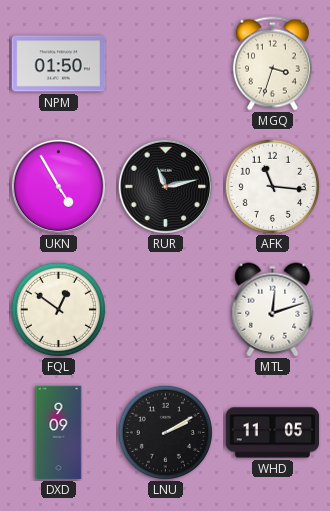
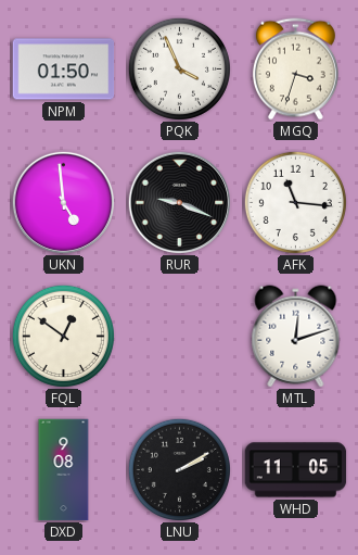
PQK: none -> 3:56
UKN: 4:55 -> 4:59
RUR: 11:13 -> 9:19
DXD: 9:09 -> 9:08
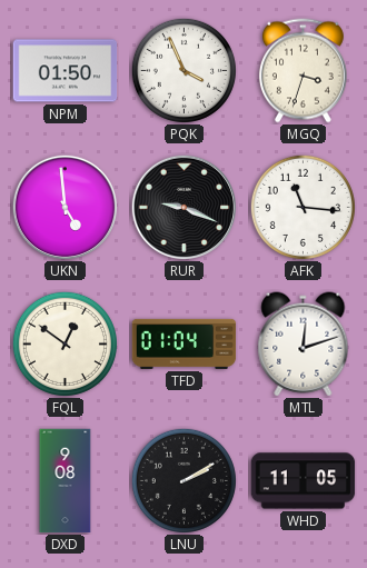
TFD: none -> 01:04
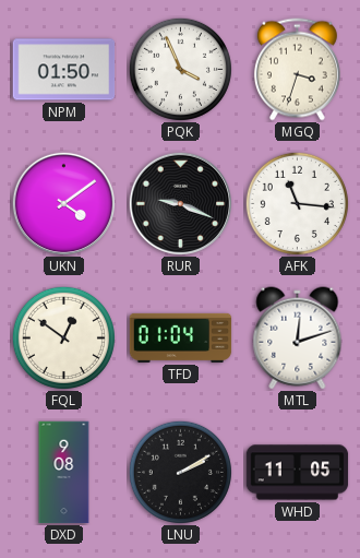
UKN: 4:59 -> 4:09
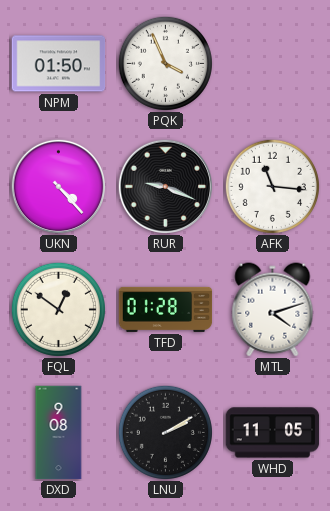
MGQ: 3:33 -> none
UKN: 4:09 -> 4:23
TFD: 01:04 -> 01:28
MTL: 12:12 -> 4:12
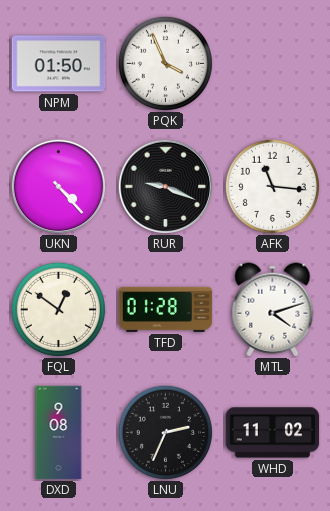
LNU: 2:10 -> 2:34
WHD: 11:05 -> 11:02
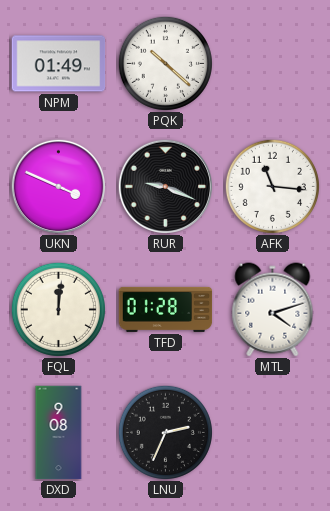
NPM: 01:50 -> 01:49
PQK: 3:56 -> 10:22
UKN: 4:23 -> 3:49
FQL: 12:51 -> 12:01
WHD: 11:02 -> none
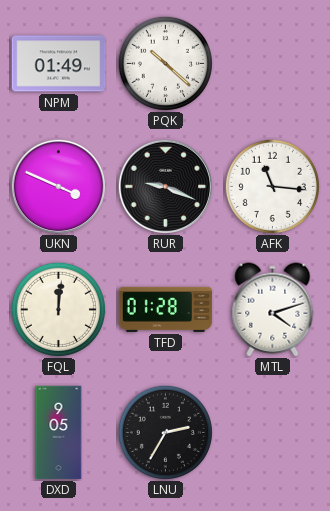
DXD: 9:08 -> 9:05
LNU: 2:34 -> 2:35
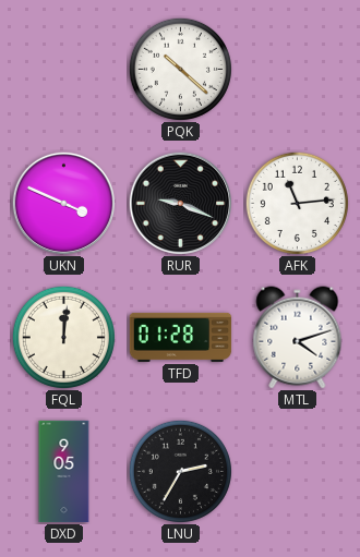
NPM: 01:49 -> none
AFK: 11:16 -> 11:14
